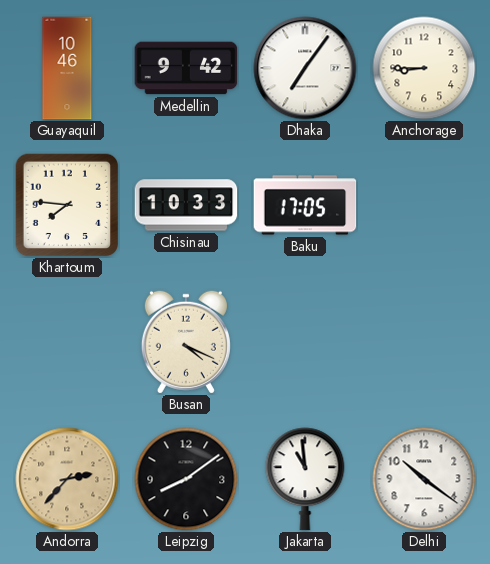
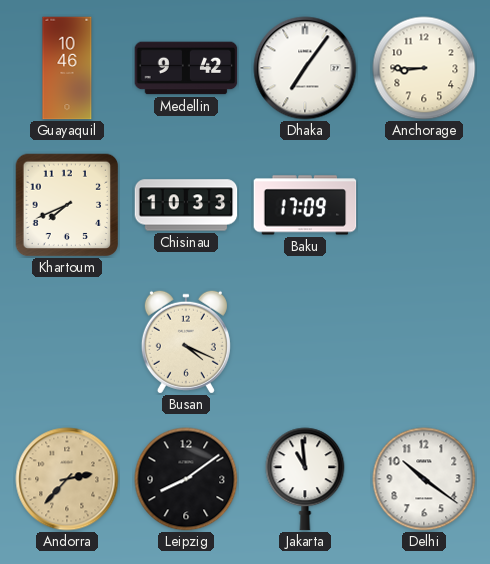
Khartoum: 7:46 -> 7:41
Baku: 17:05 -> 17:09
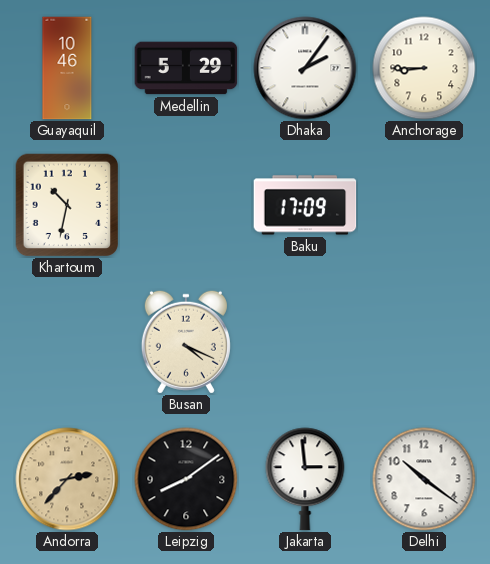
Medellin: 9:42 -> 5:29
Dhaka: 7:06 -> 2:06
Khartoum: 7:41 -> 10:32
Chisinau: 10:33 -> none
Jakarta: 10:59 -> 2:59
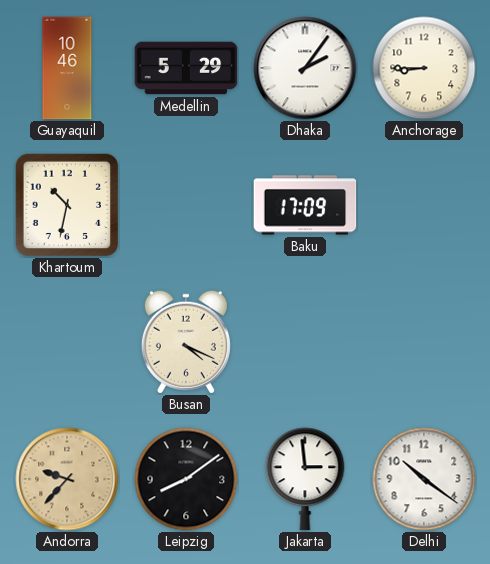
Andorra: 2:37 -> 9:37
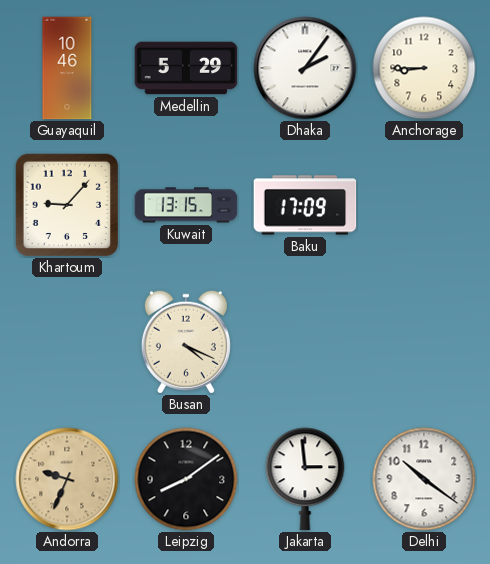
Khartoum: 10:32 -> 9:07
Kuwait: none -> 13:15
Andorra: 9:37 -> 9:34
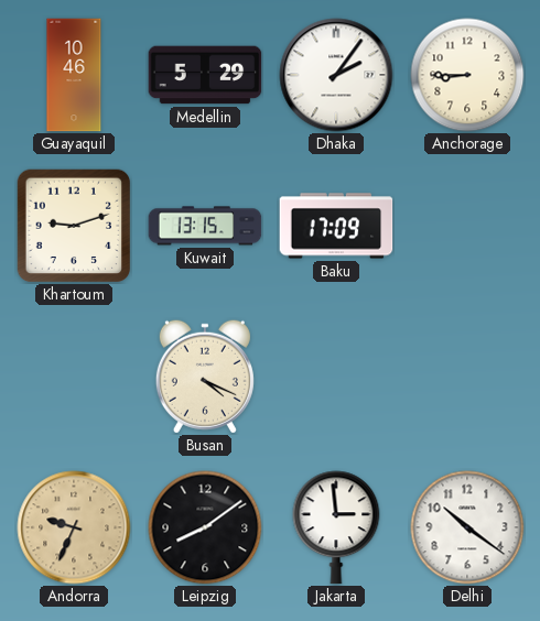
Khartoum: 9:07 -> 9:12
